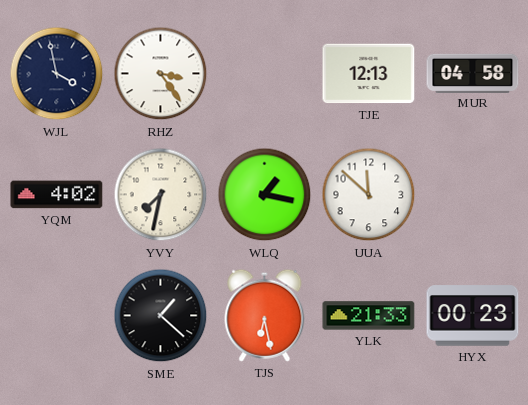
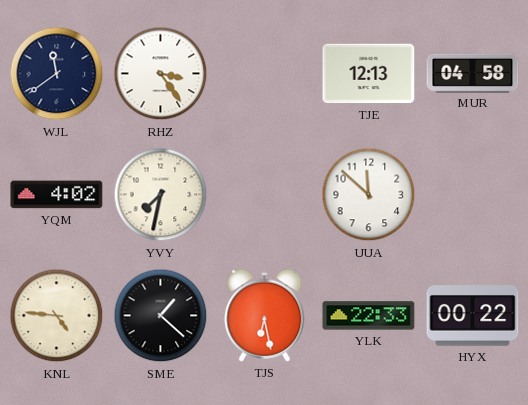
WJL: 3:58 -> 11:39
WLQ: 1:17 -> none
KNL: none -> 4:46
YLK: 21:33 -> 22:33
HYX: 00:23 -> 00:22
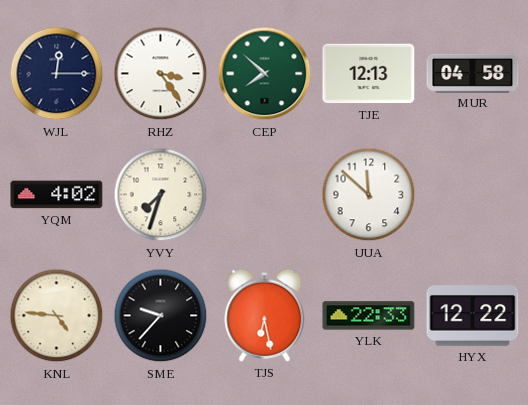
WJL: 11:39 -> 12:15
CEP: none -> 7:52
YVY: 7:32 -> 7:33
SME: 1:22 -> 9:37
HYX: 00:22 -> 12:22
